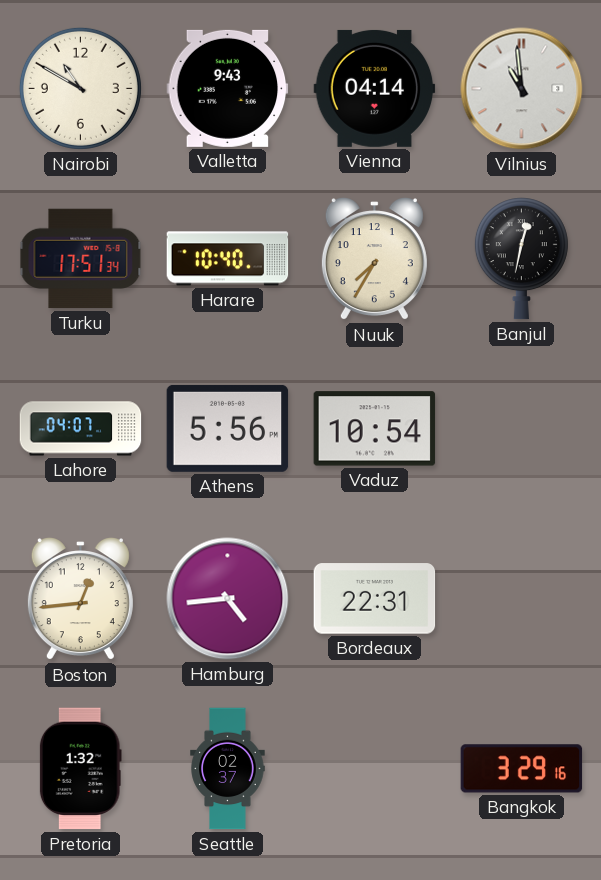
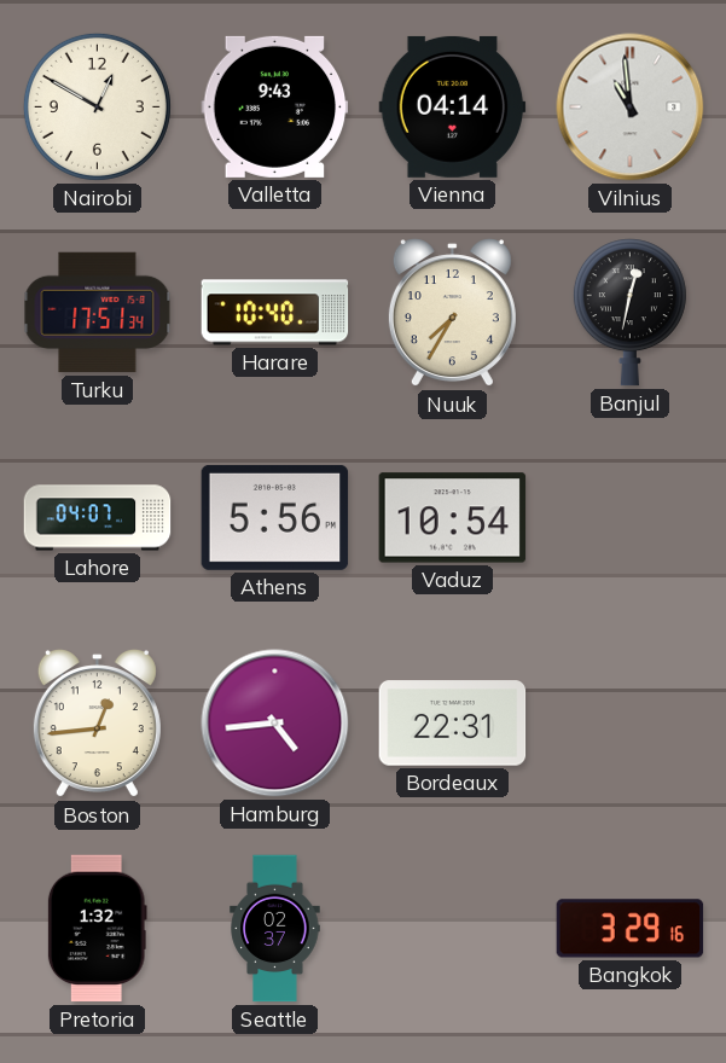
Nairobi: 10:50 -> 12:50
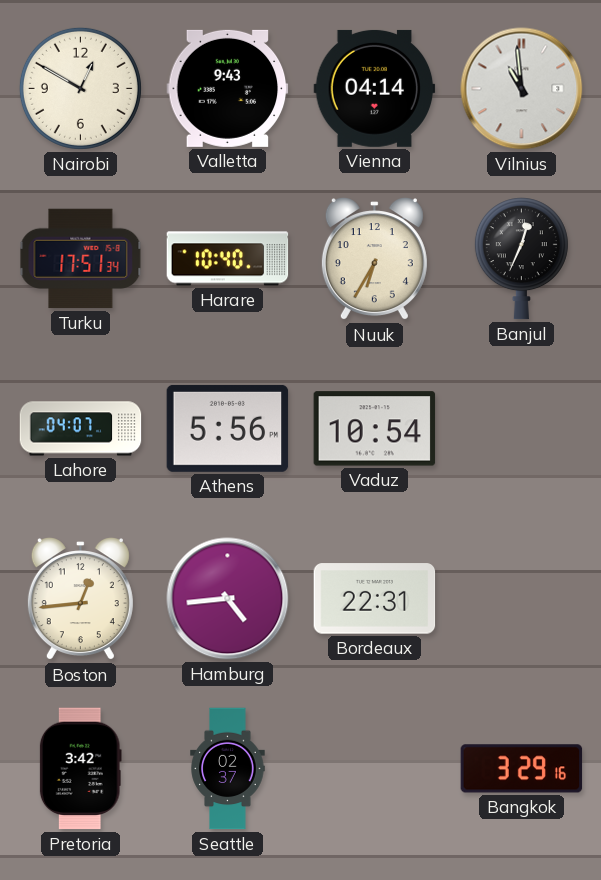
Nuuk: 7:35 -> 6:35
Banjul: 12:32 -> 12:34
Pretoria: 1:32 -> 3:42
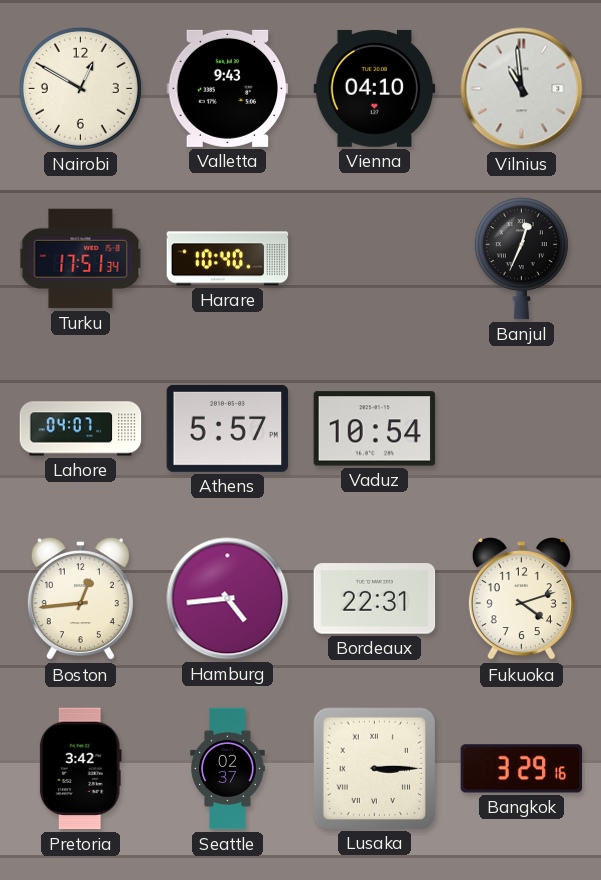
Vienna: 04:14 -> 04:10
Nuuk: 6:35 -> none
Athens: 5:56 -> 5:57
Fukuoka: none -> 4:12
Lusaka: none -> 3:15
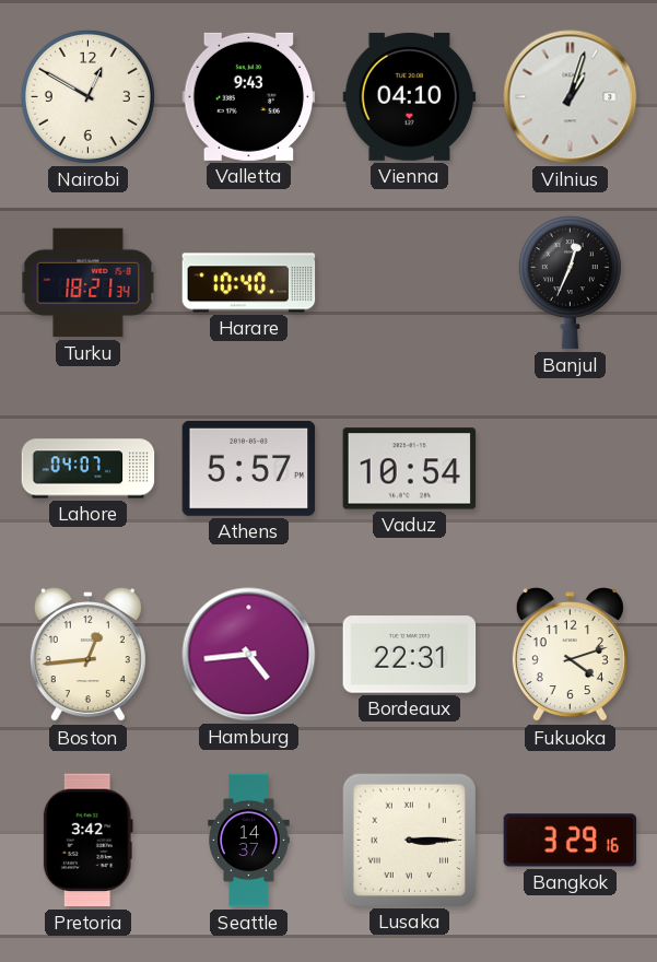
Vilnius: 10:59 -> 1:03
Turku: 17:51 -> 18:21
Seattle: 02:37 -> 14:37
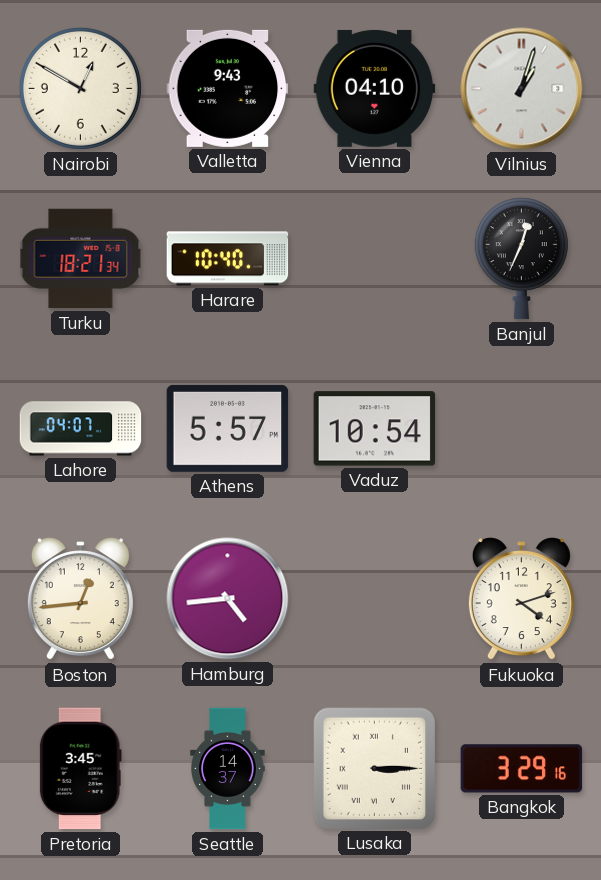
Bordeaux: 22:31 -> none
Pretoria: 3:42 -> 3:45
